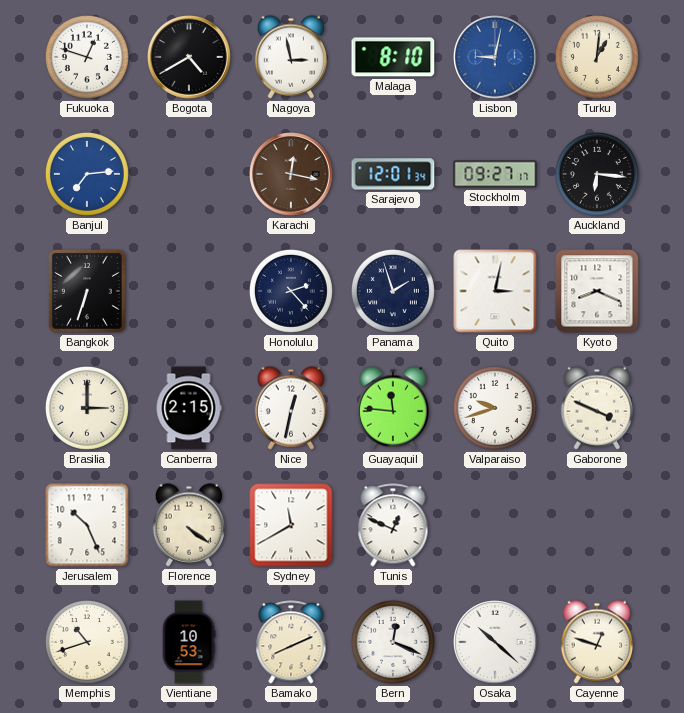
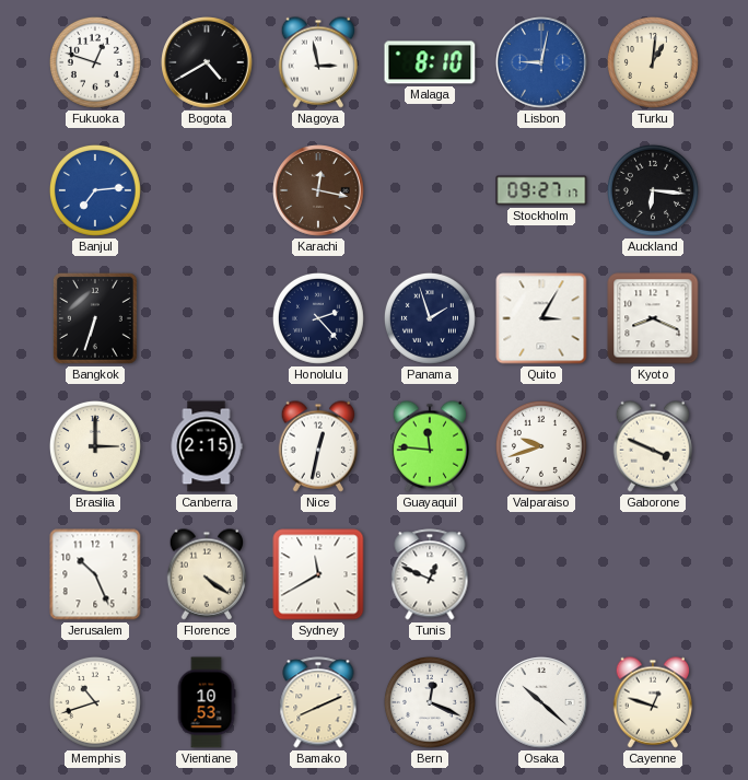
Sarajevo: 12:01 -> none
Quito: 3:02 -> 3:05
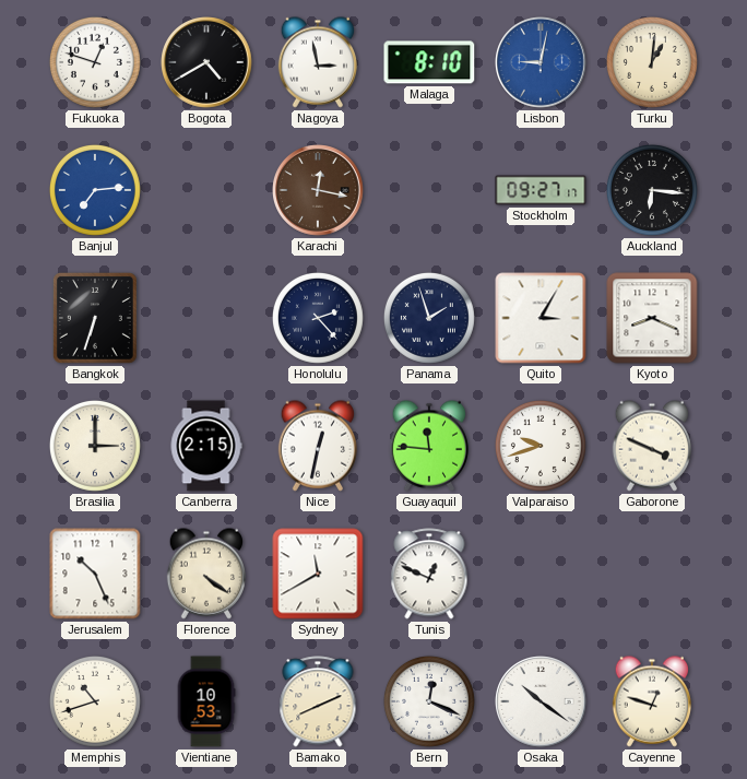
Osaka: 10:22 -> 10:21
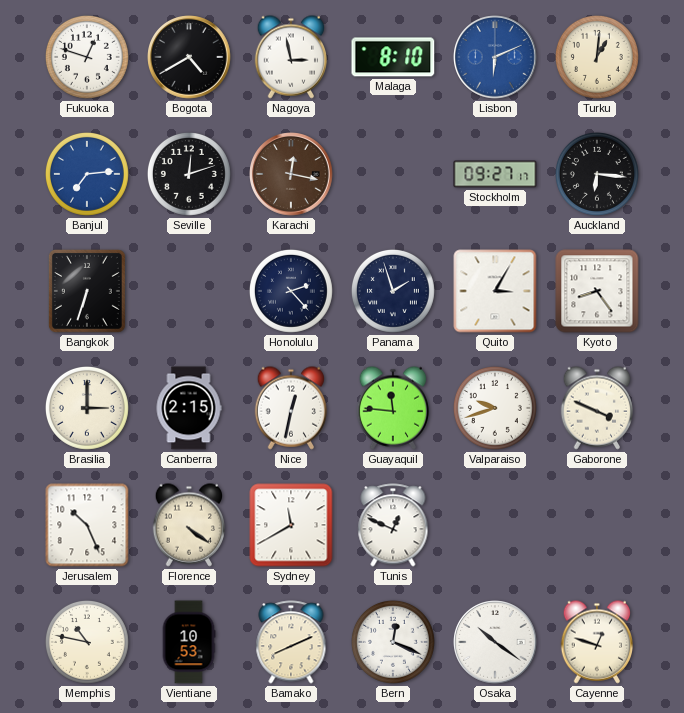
Lisbon: 9:02 -> 6:11
Seville: none -> 12:12
Kyoto: 8:19 -> 8:24
Memphis: 10:42 -> 10:47
